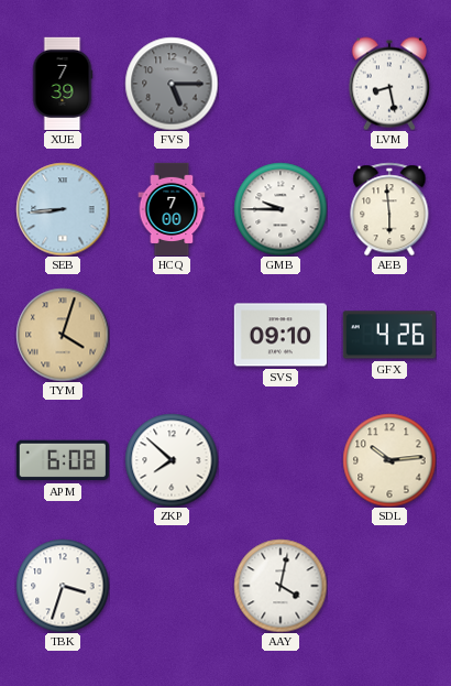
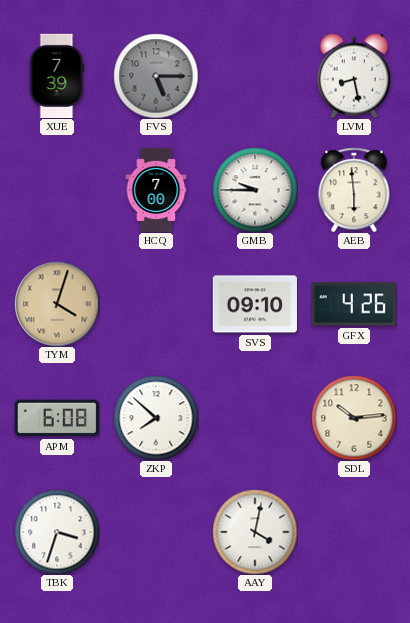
SEB: 8:44 -> none
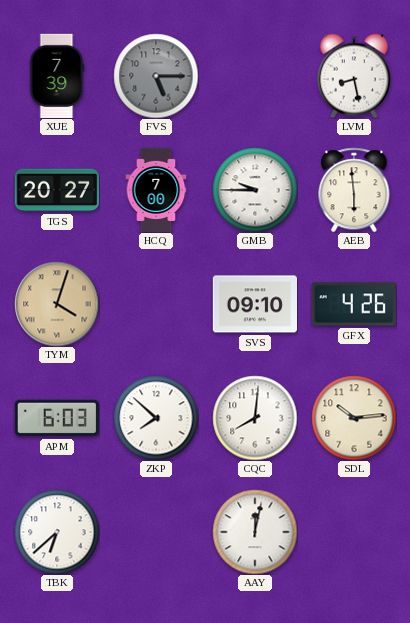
TGS: none -> 20:27
APM: 6:08 -> 6:03
CQC: none -> 8:01
TBK: 3:33 -> 6:38
AAY: 4:02 -> 12:02
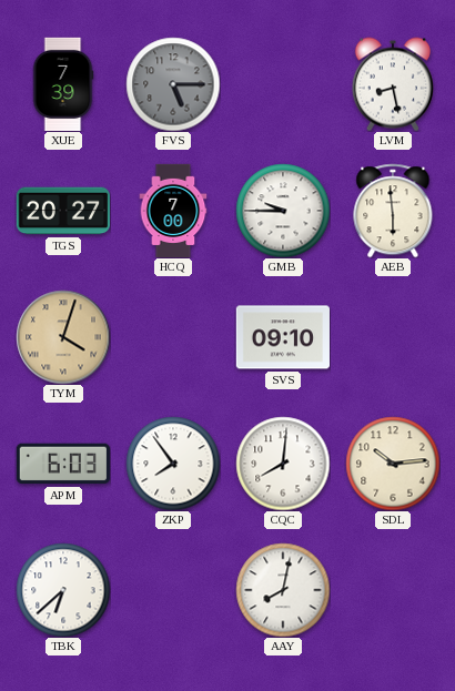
GFX: 4:26 -> none
ZKP: 7:52 -> 7:54
AAY: 12:02 -> 8:02
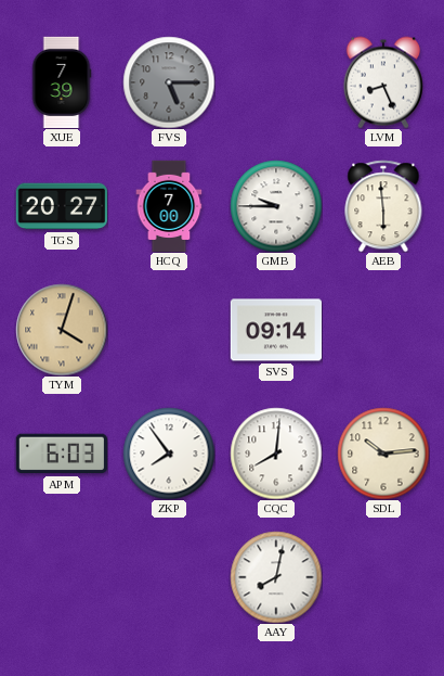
LVM: 8:28 -> 8:26
SVS: 09:10 -> 09:14
TBK: 6:38 -> none
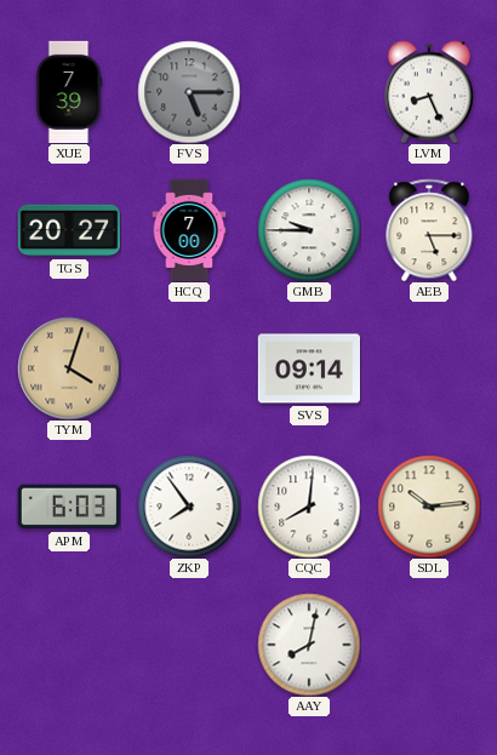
AEB: 5:59 -> 5:15
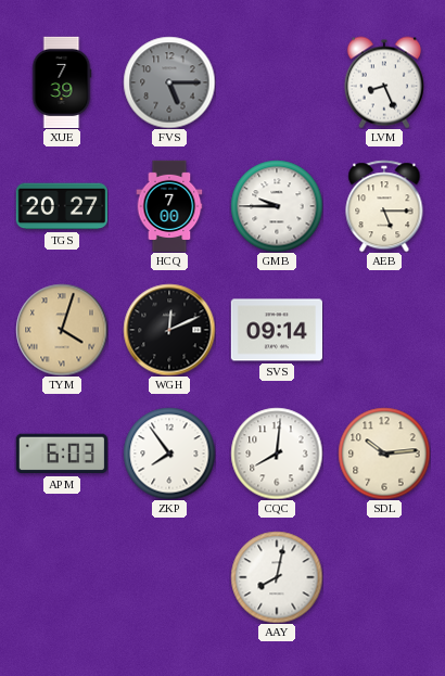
WGH: none -> 12:11
